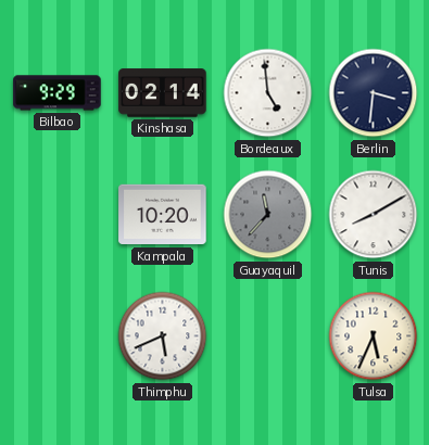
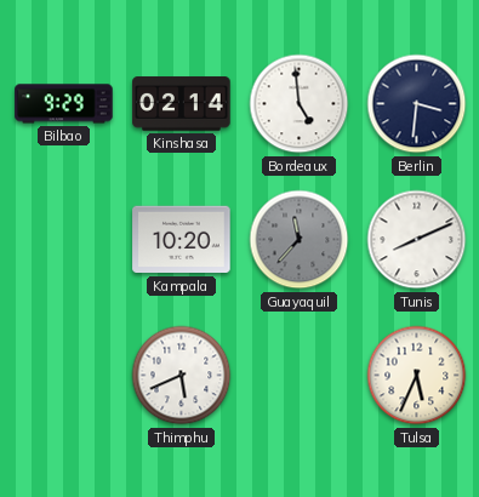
Tunis: 8:10 -> 8:11
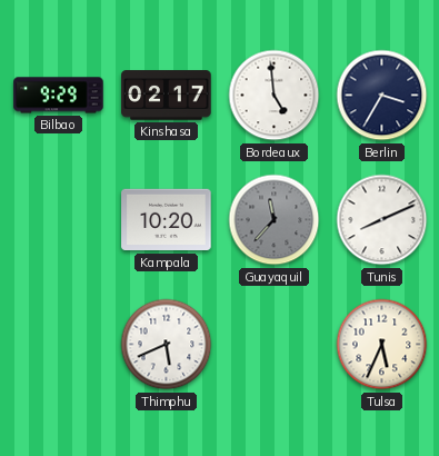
Kinshasa: 02:14 -> 02:17
Berlin: 3:31 -> 3:35
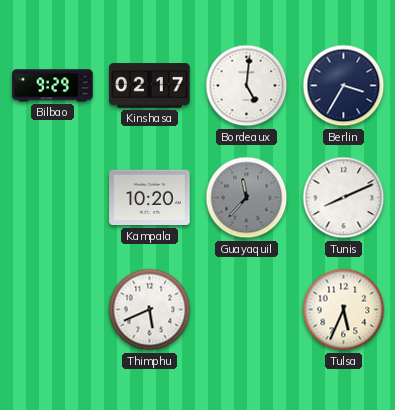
Bordeaux: 4:59 -> 5:01
